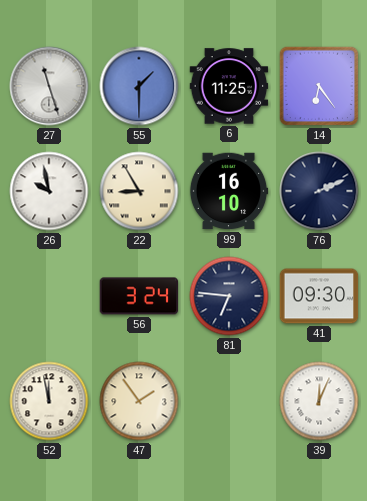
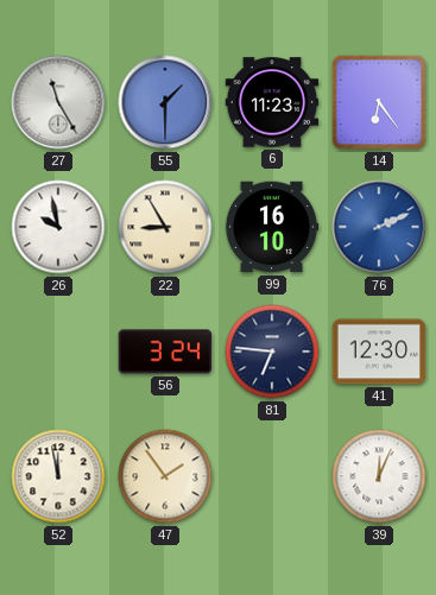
27: 11:27 -> 11:25
6: 11:25 -> 11:23
76 dial: navy -> blue
41: 09:30 -> 12:30
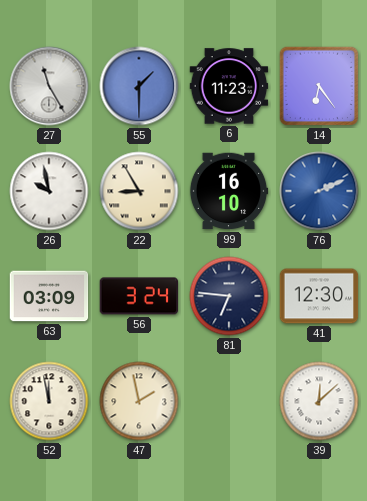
63: none -> 03:09
47: 1:54 -> 1:58
39: 12:04 -> 12:08
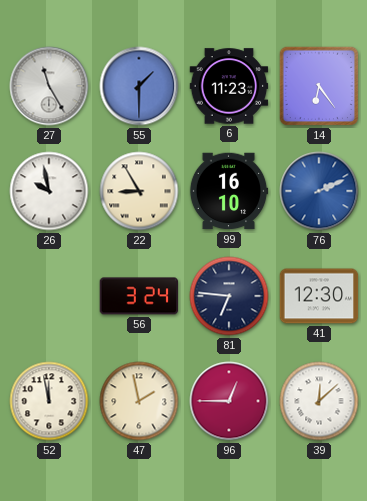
63: 03:09 -> none
96: none -> 12:45
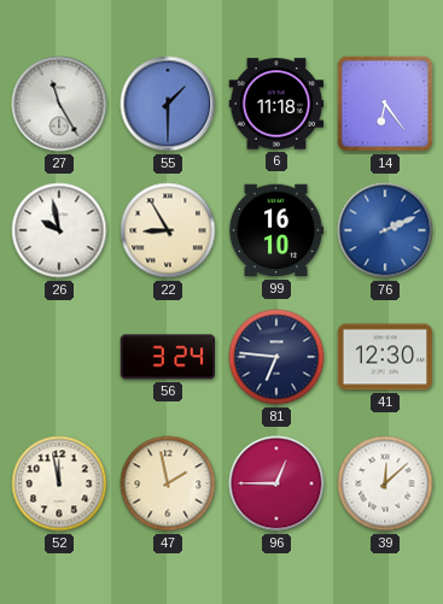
6: 11:23 -> 11:18
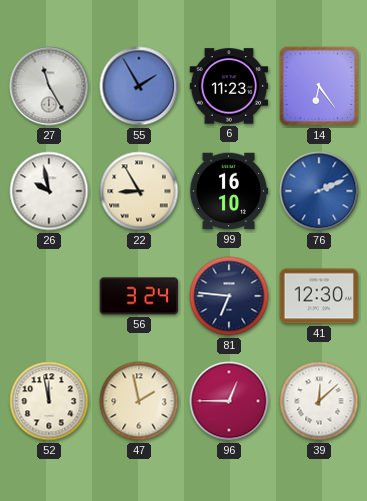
55: 1:30 -> 1:55
6: 11:18 -> 11:23
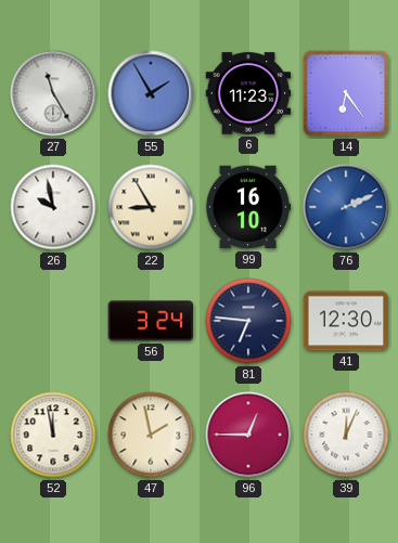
39: 12:08 -> 12:04
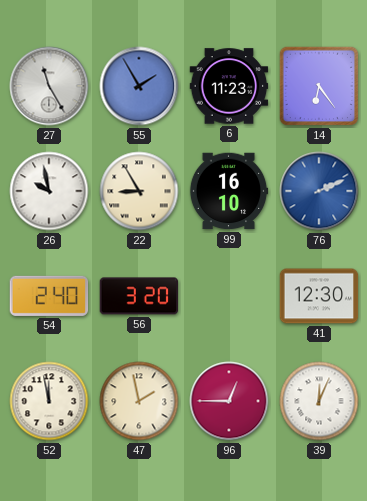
54: none -> 2:40
56: 3:24 -> 3:20
81: 6:46 -> none
